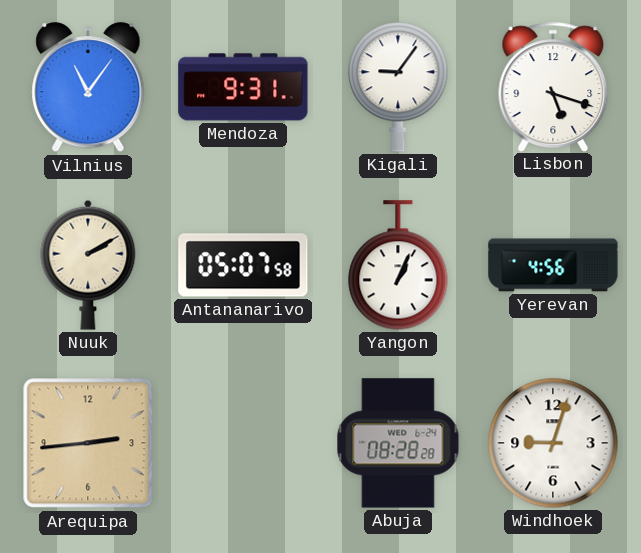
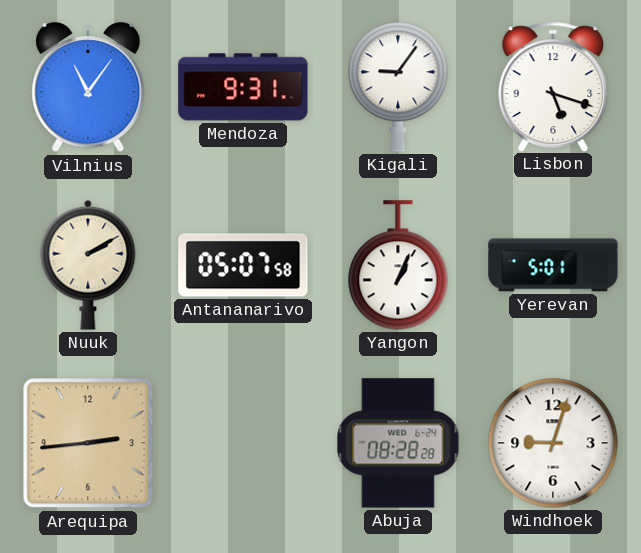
Yerevan: 4:56 -> 5:01
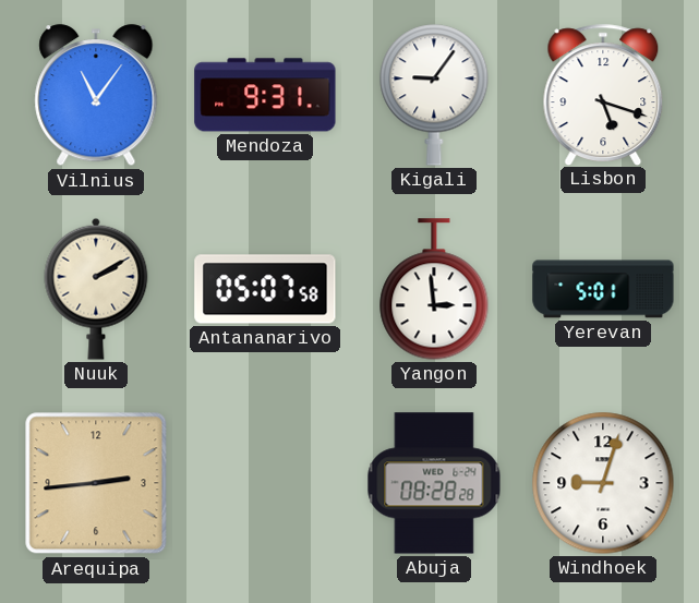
Yangon: 1:04 -> 2:59
